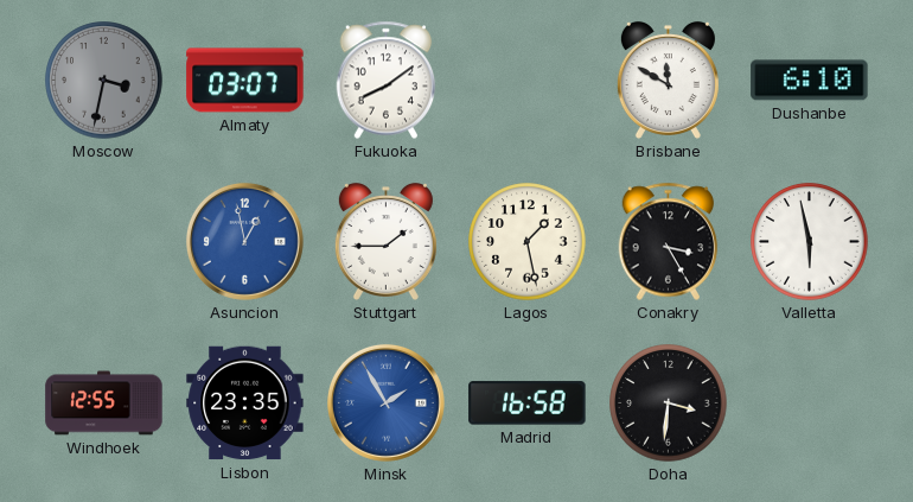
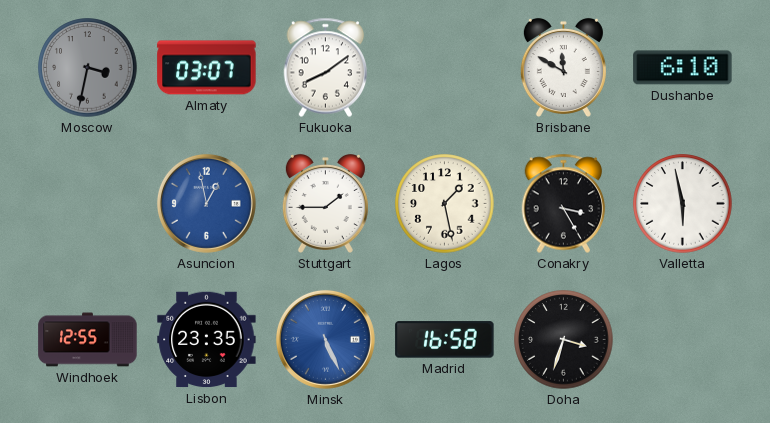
Minsk: 1:55 -> 5:26
Doha: 3:31 -> 3:33
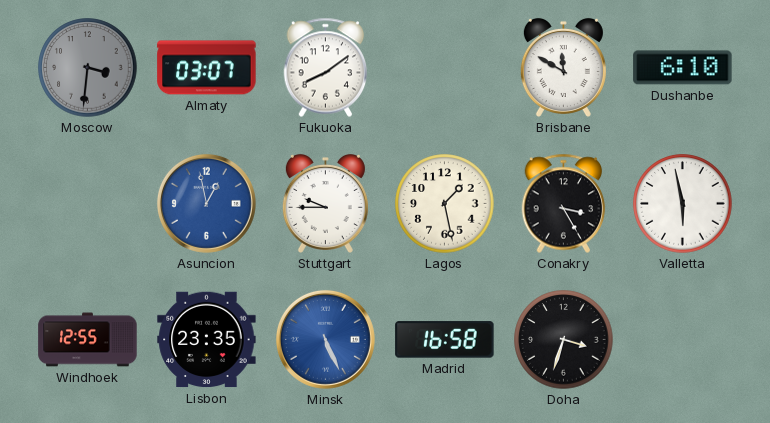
Moscow: 3:32 -> 3:31
Stuttgart: 1:45 -> 9:45
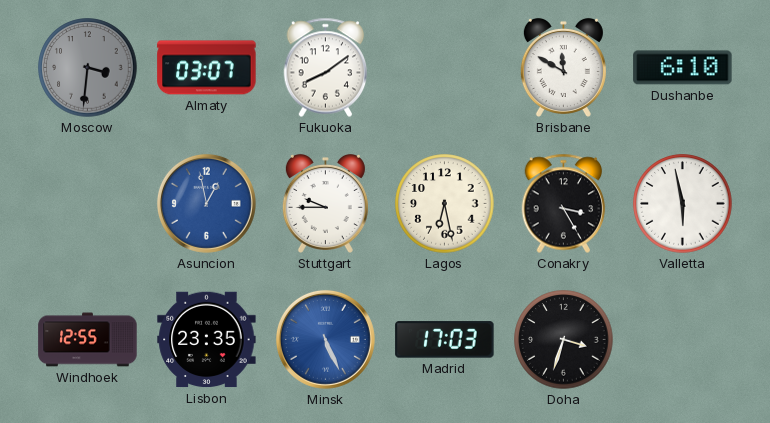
Lagos: 1:28 -> 6:28
Madrid: 16:58 -> 17:03
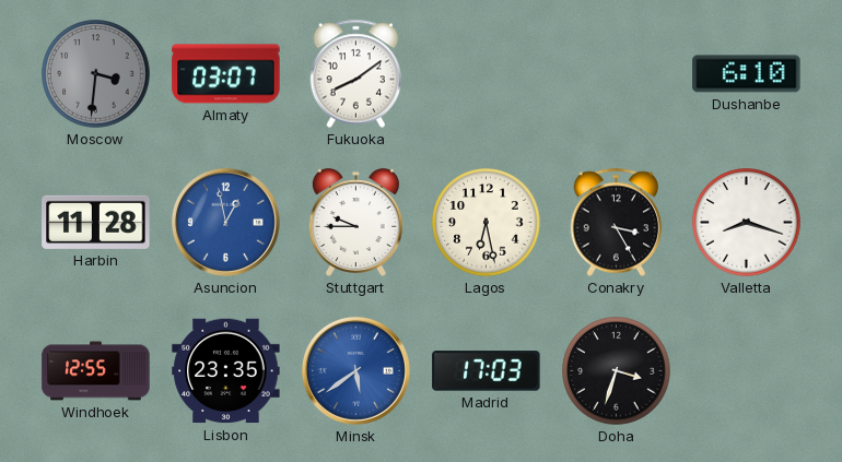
Brisbane: 11:50 -> none
Harbin: none -> 11:28
Valletta: 5:58 -> 8:18
Minsk: 5:26 -> 5:39
